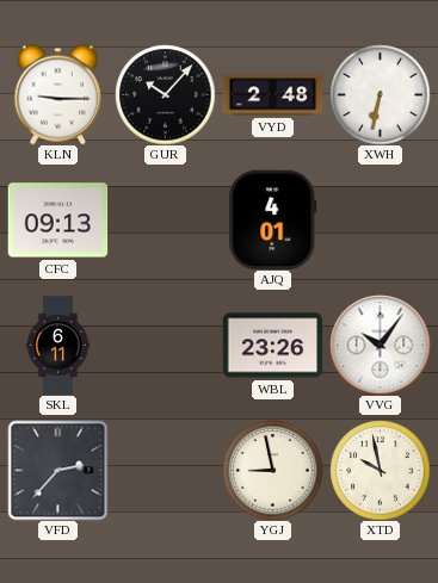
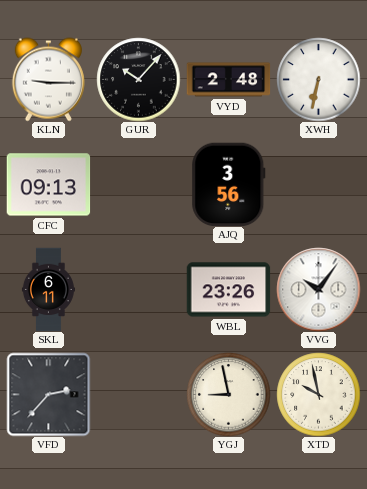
AJQ: 4:01 -> 3:56
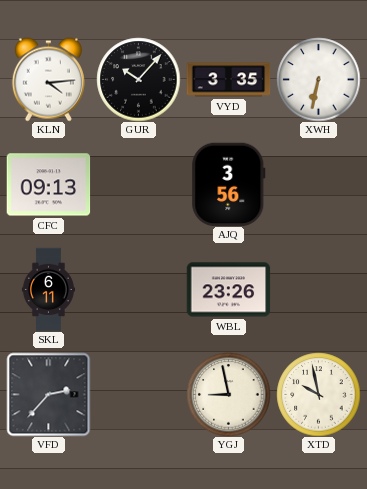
KLN: 9:15 -> 4:14
VYD: 2:48 -> 3:35
VVG: 10:06 -> none
